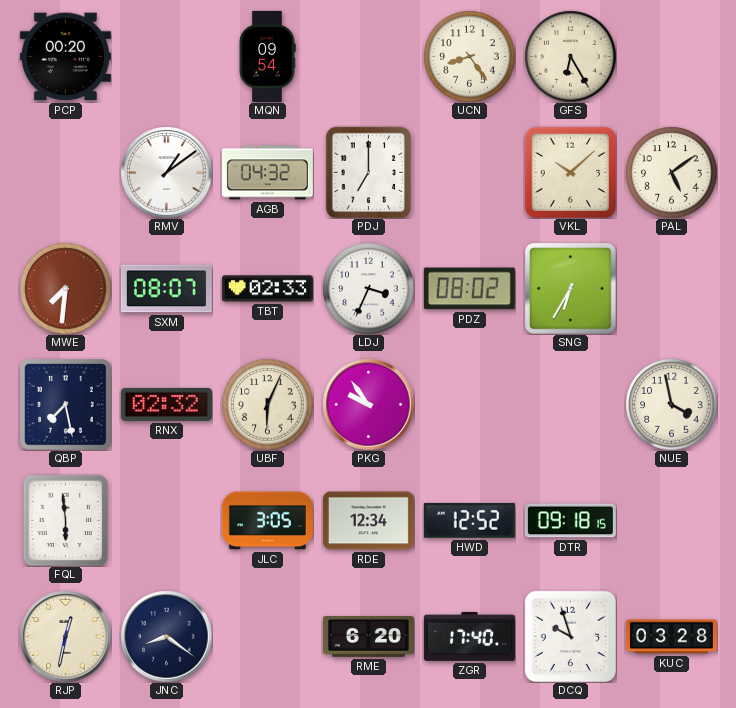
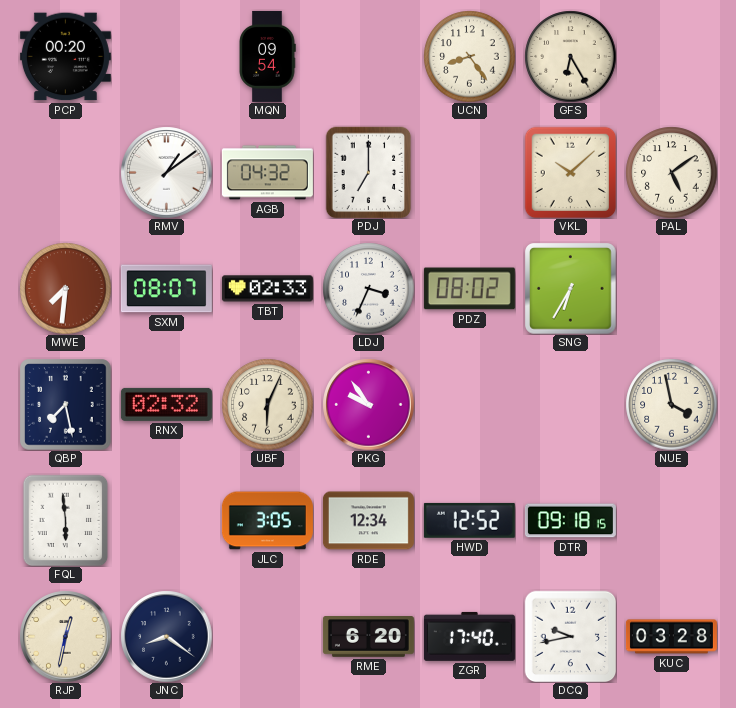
DCQ: 9:57 -> 9:43
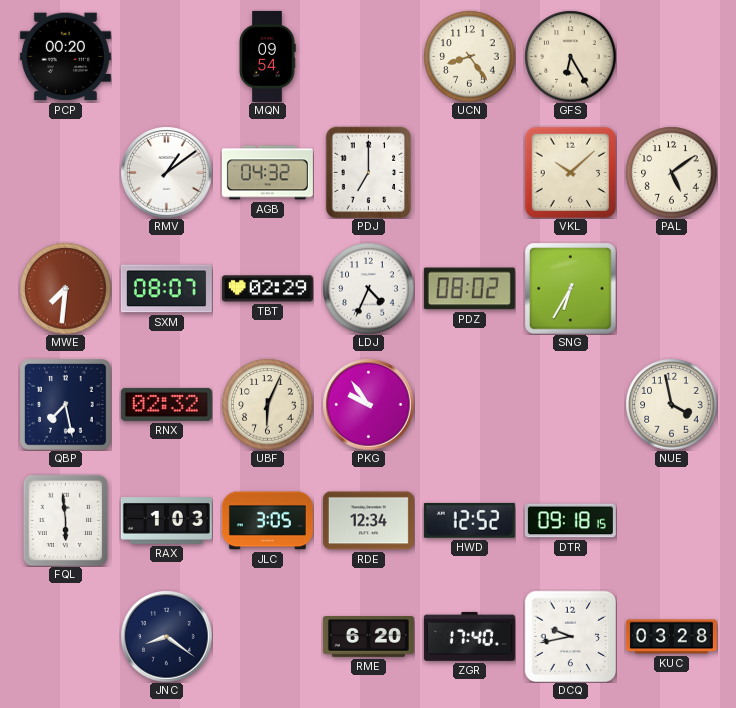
TBT: 02:33 -> 02:29
LDJ: 3:34 -> 4:34
RAX: none -> 1:03
RJP: 12:32 -> none
